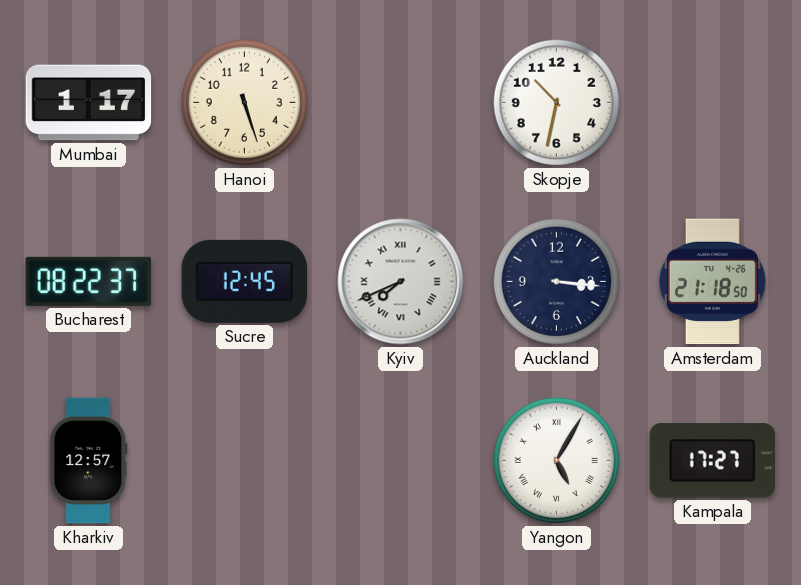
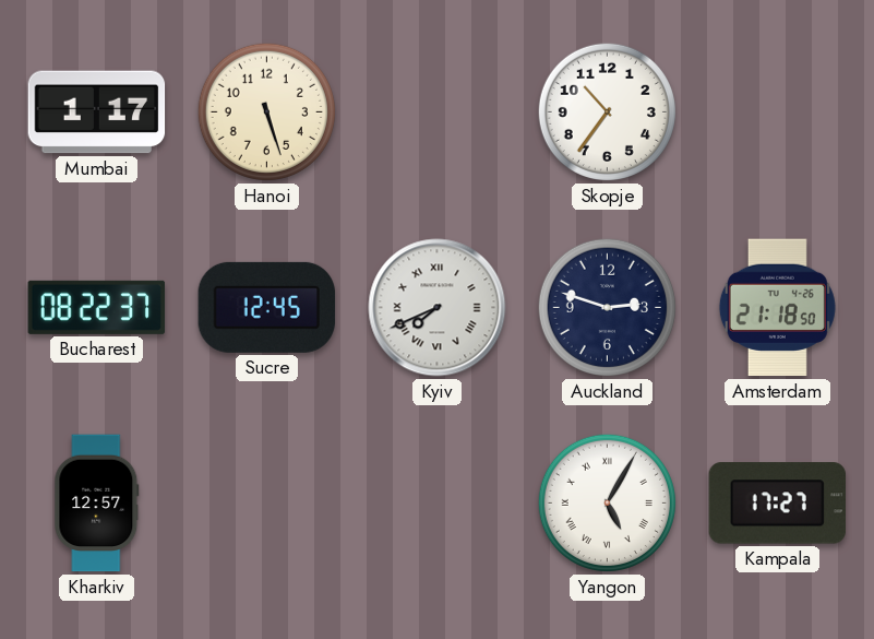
Skopje: 10:32 -> 10:36
Auckland: 3:16 -> 2:48
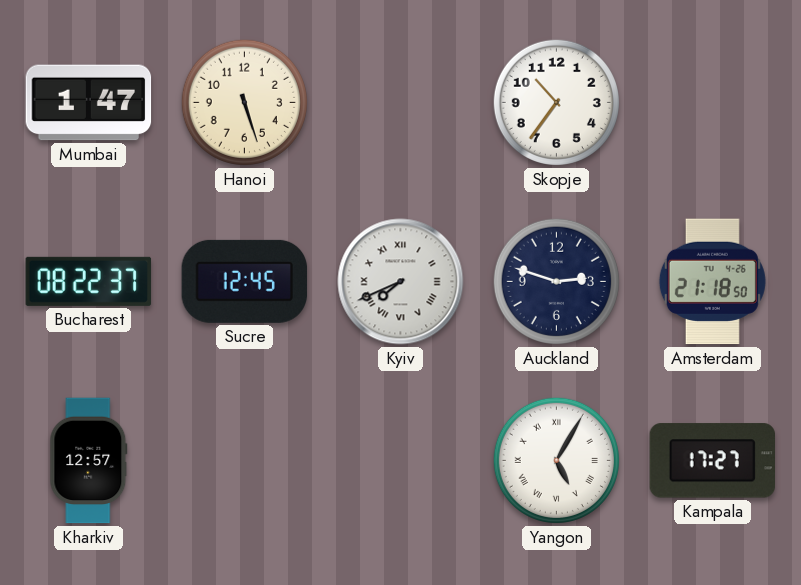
Mumbai: 1:17 -> 1:47
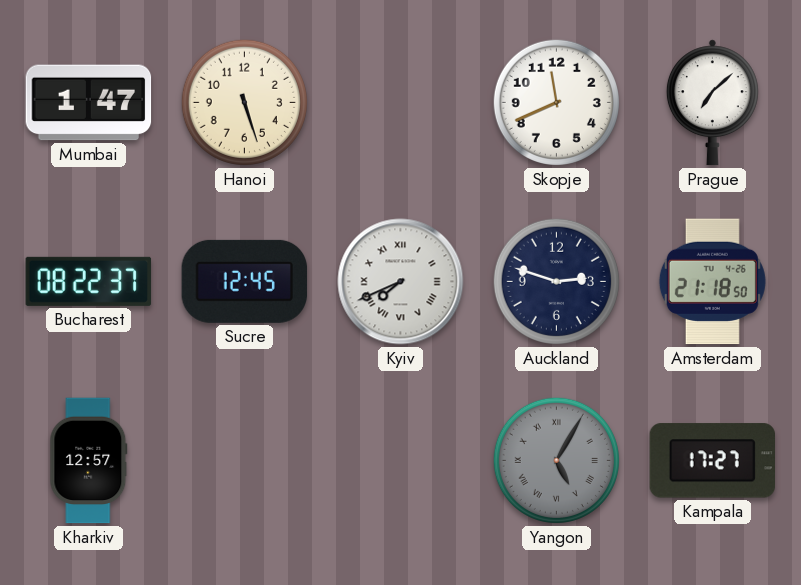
Skopje: 10:36 -> 11:41
Prague: none -> 7:08
Yangon dial: white -> grey
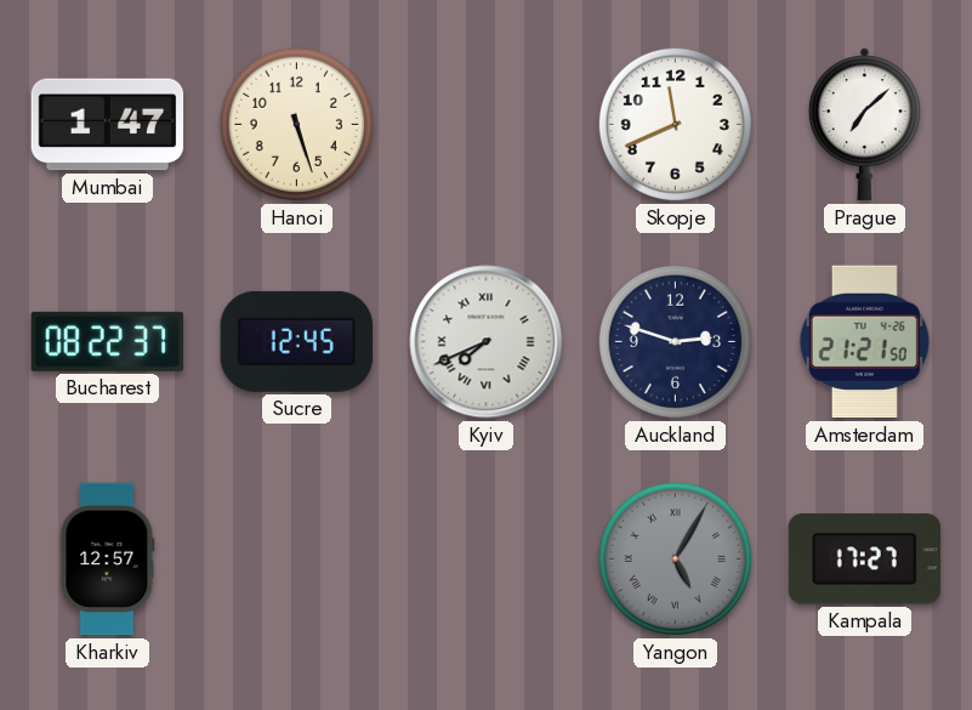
Amsterdam: 21:18 -> 21:21
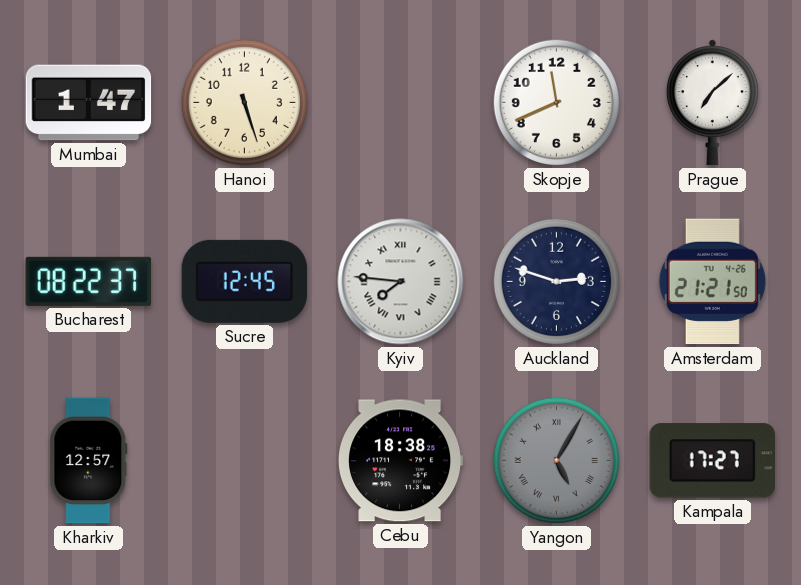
Kyiv: 7:41 -> 7:46
Cebu: none -> 18:38
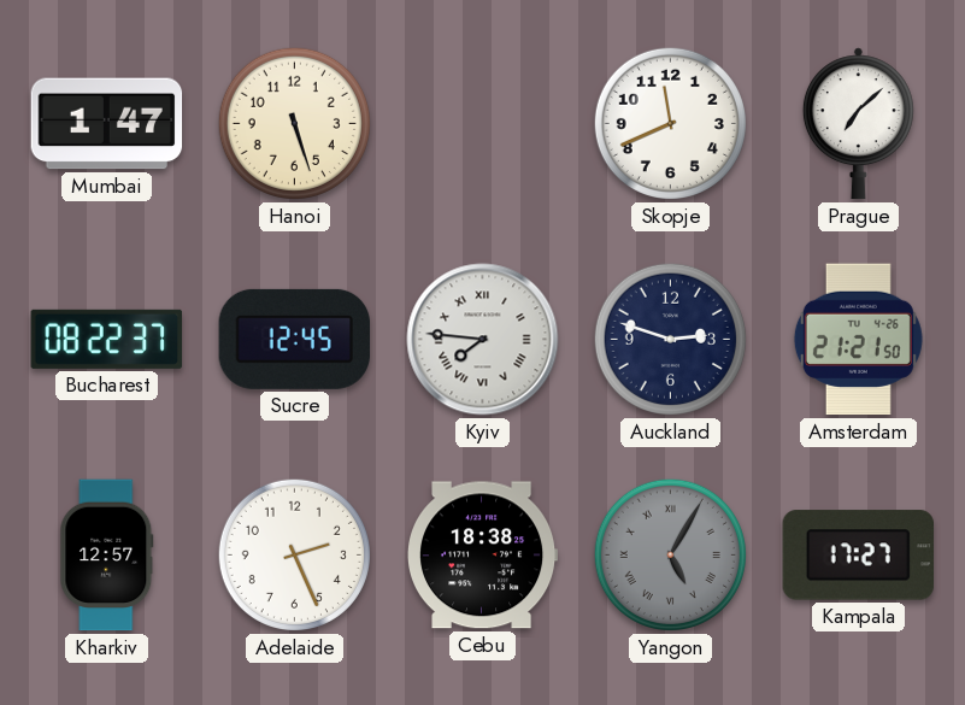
Adelaide: none -> 2:26
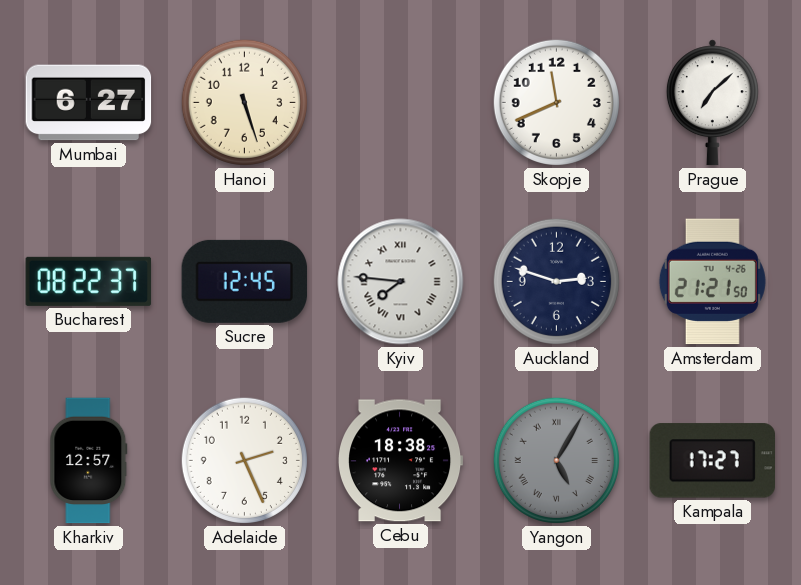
Mumbai: 1:47 -> 6:27
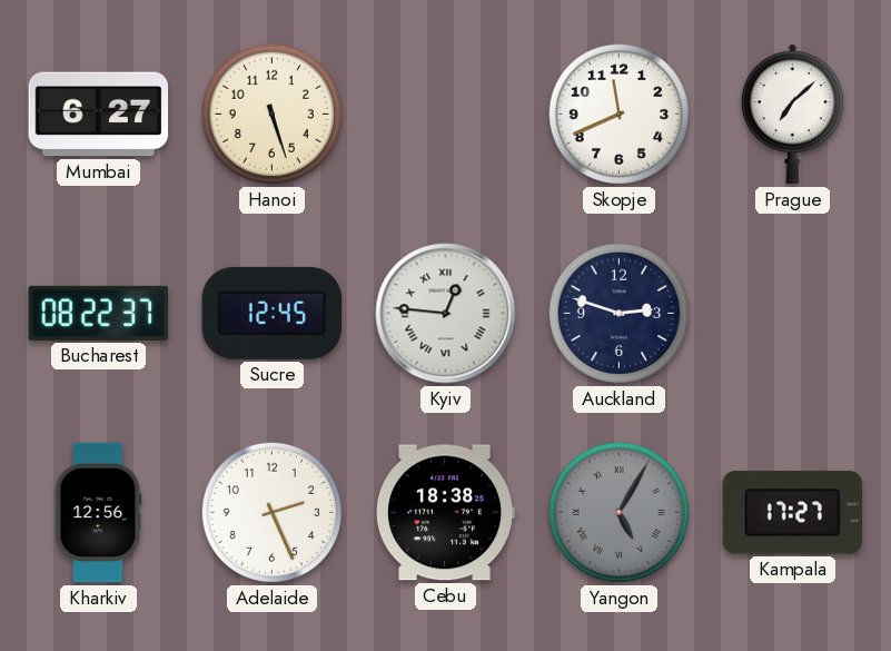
Kyiv: 7:46 -> 12:46
Amsterdam: 21:21 -> none
Kharkiv: 12:57 -> 12:56
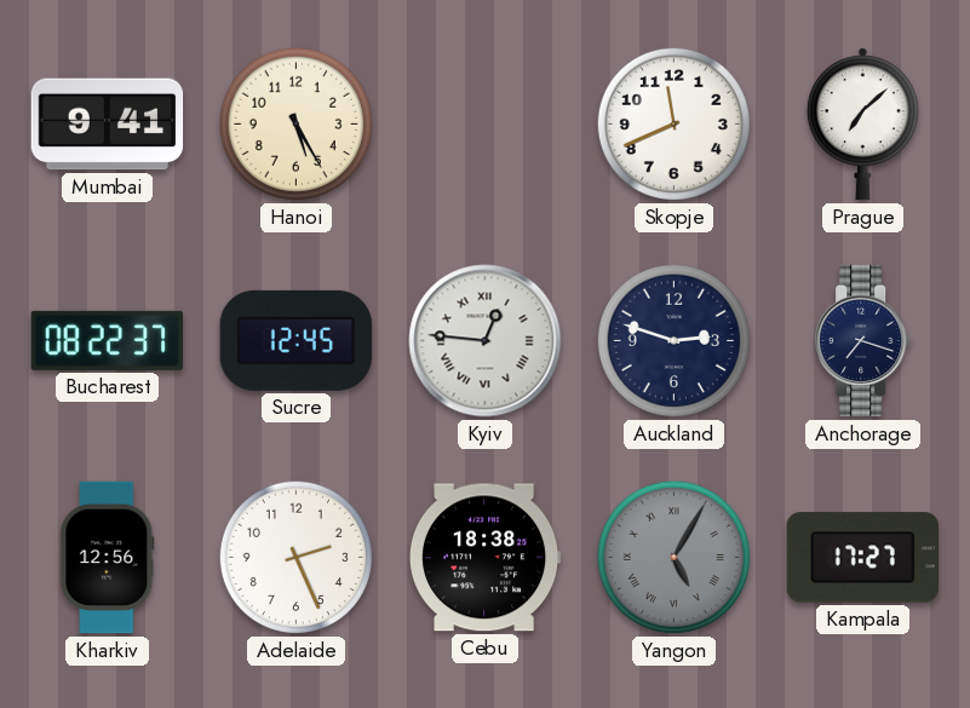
Mumbai: 6:27 -> 9:41
Hanoi: 5:27 -> 5:25
Anchorage: none -> 7:18
